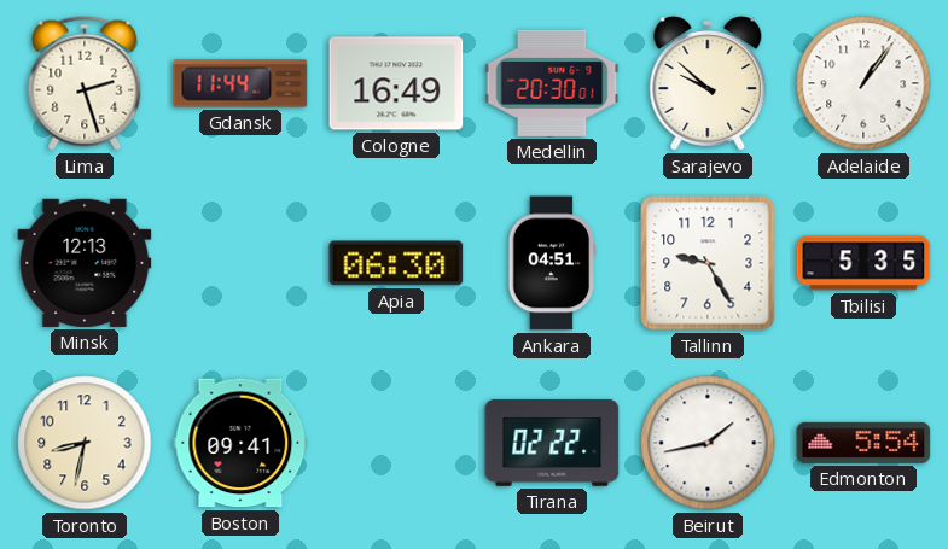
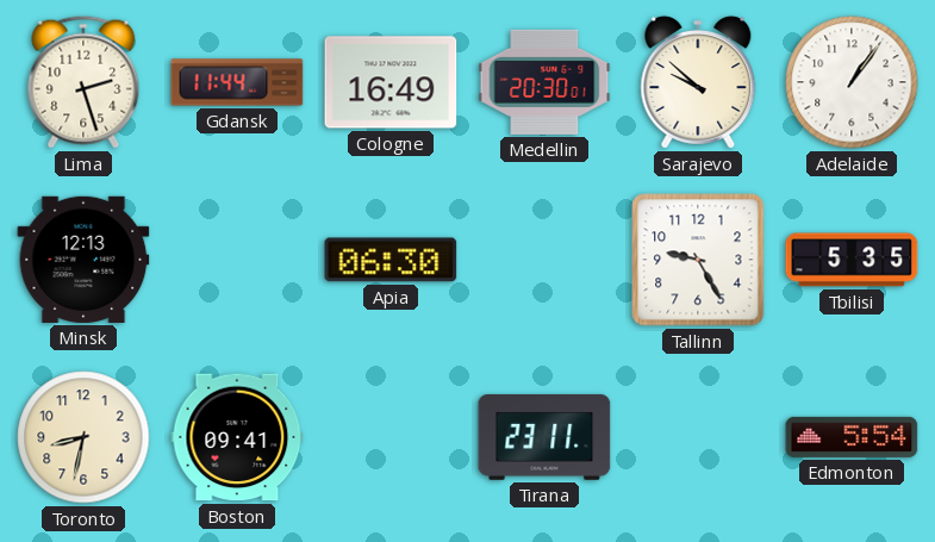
Ankara: 04:51 -> none
Tirana: 02:22 -> 23:11
Beirut: 1:43 -> none
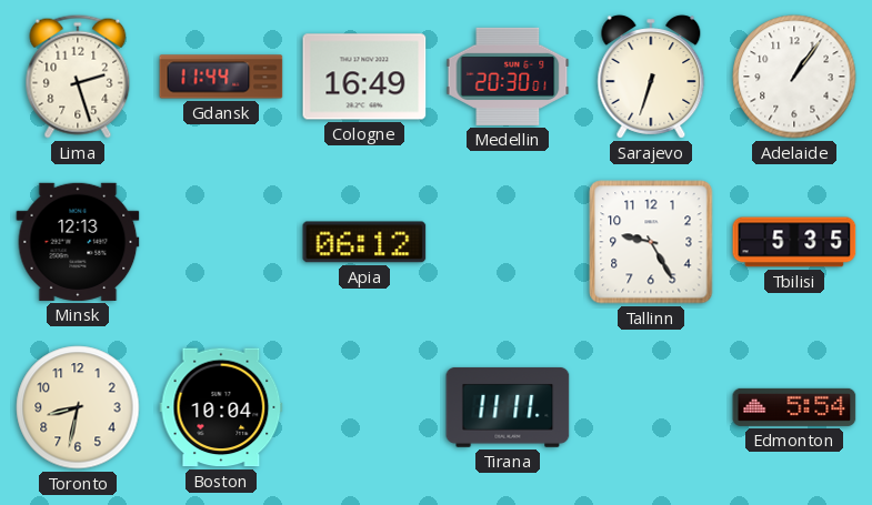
Sarajevo: 9:52 -> 6:33
Apia: 06:30 -> 06:12
Boston: 09:41 -> 10:04
Tirana: 23:11 -> 11:11
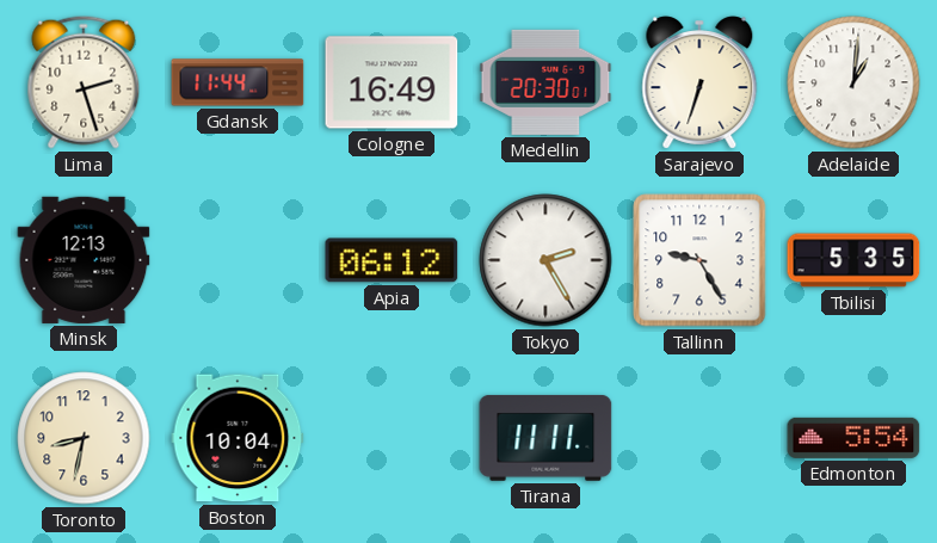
Adelaide: 1:06 -> 1:01
Tokyo: none -> 2:25
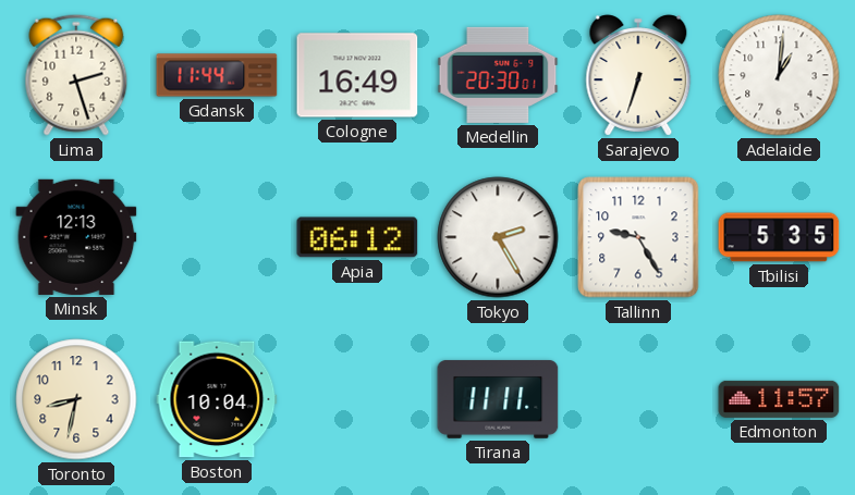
Edmonton: 5:54 -> 11:57
